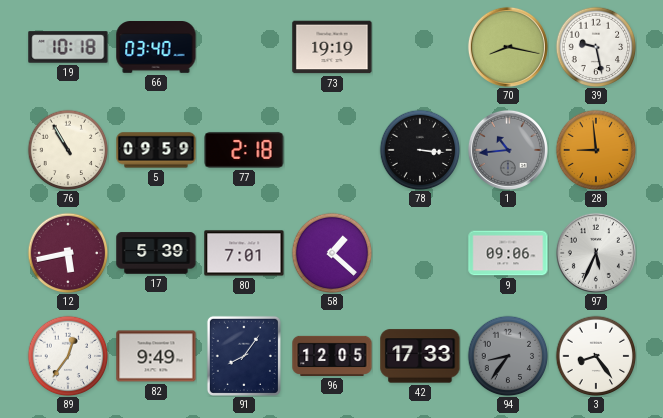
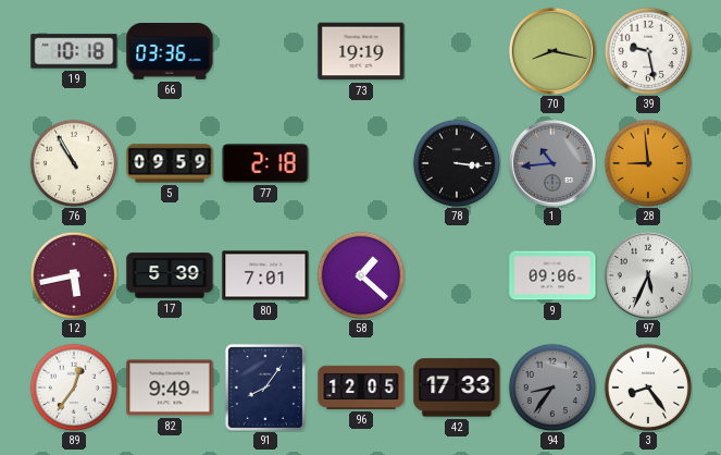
66: 03:40 -> 03:36
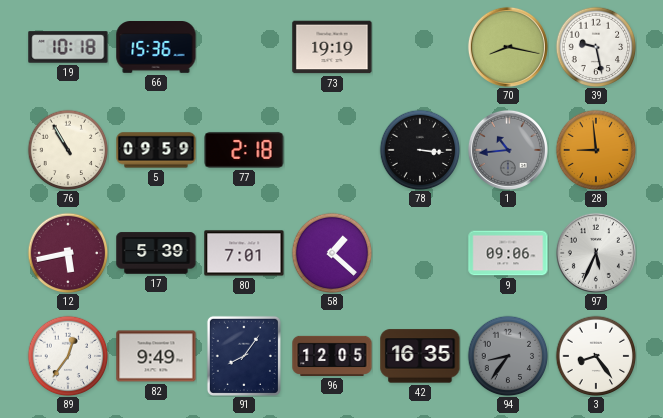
66: 03:36 -> 15:36
42: 17:33 -> 16:35
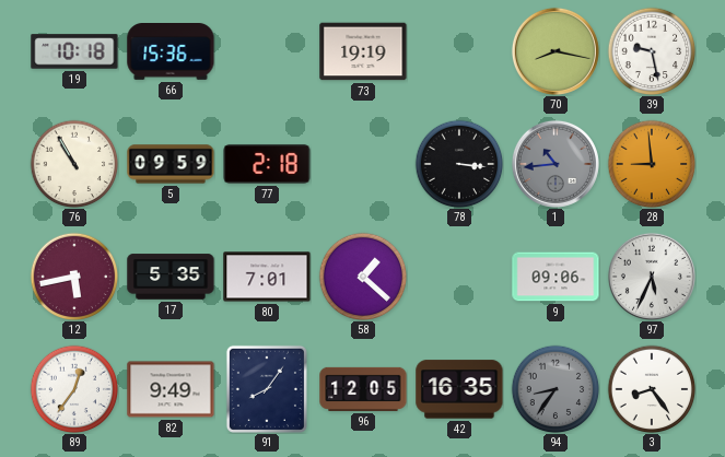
17: 5:39 -> 5:35
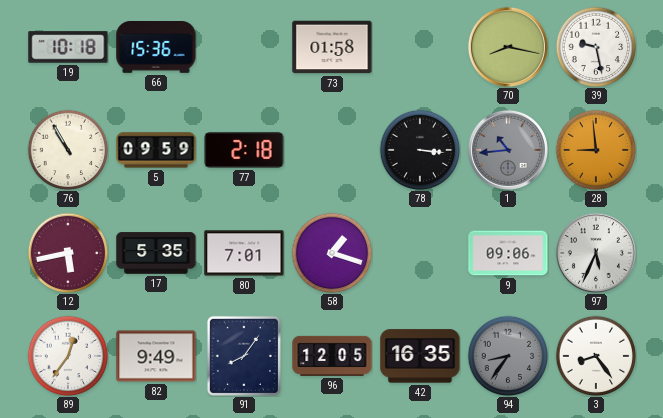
73: 19:19 -> 01:58
58: 1:22 -> 1:18
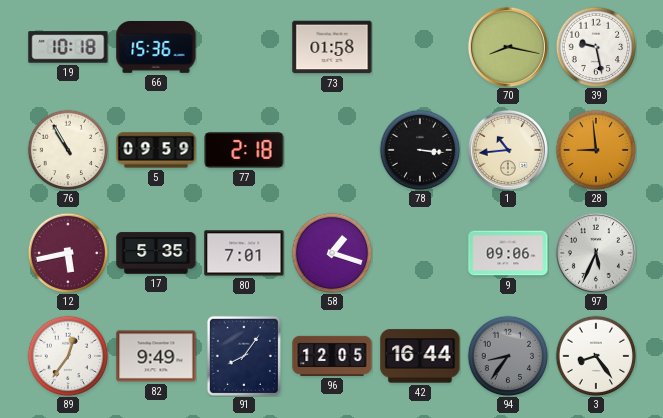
1 dial: grey -> cream
42: 16:35 -> 16:44
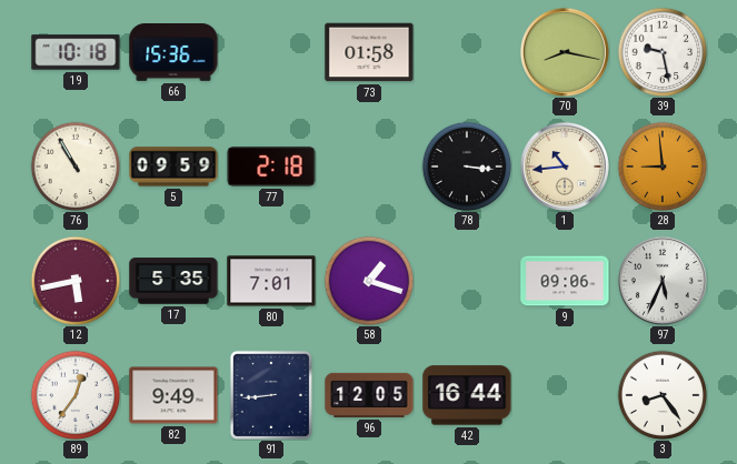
91: 8:06 -> 8:44
94: 8:36 -> none
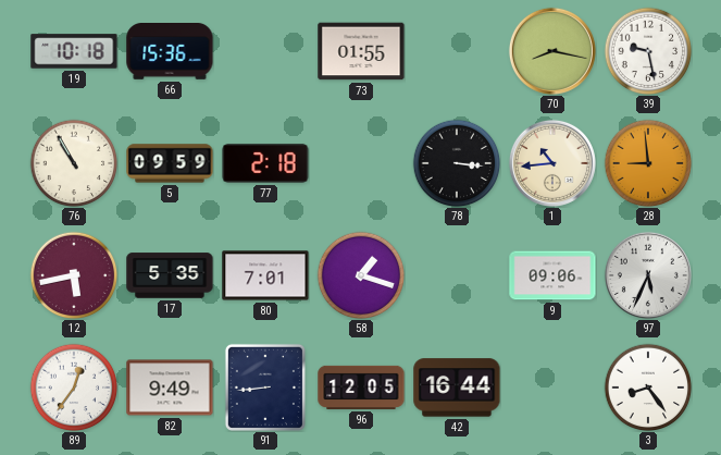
73: 01:58 -> 01:55
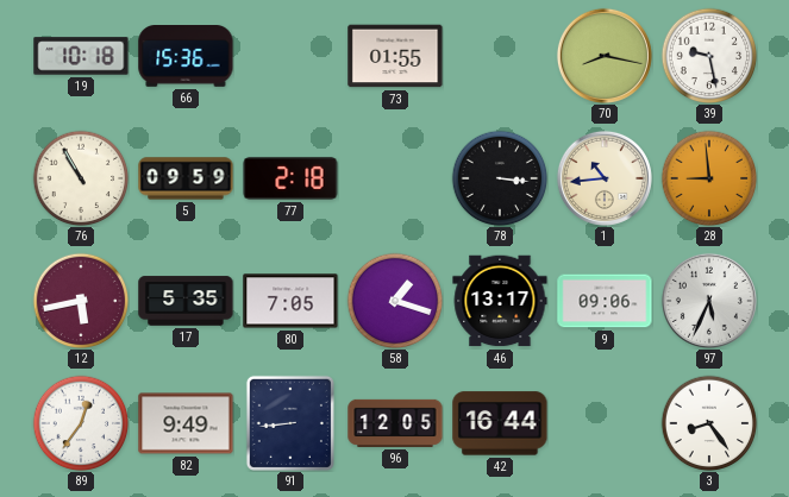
80: 7:01 -> 7:05
46: none -> 13:17
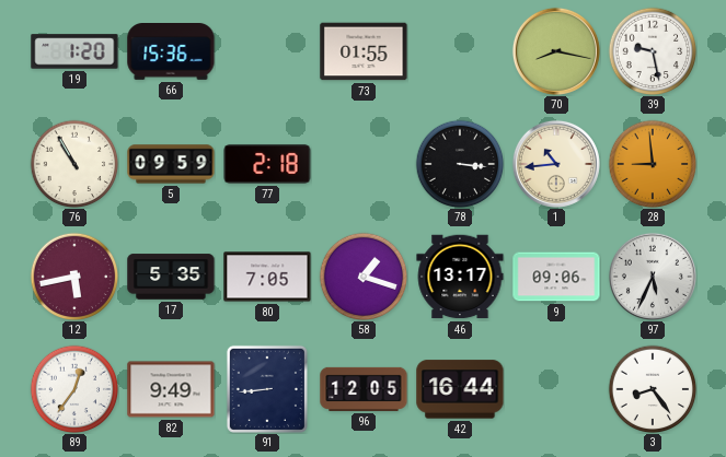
19: 10:18 -> 1:20
